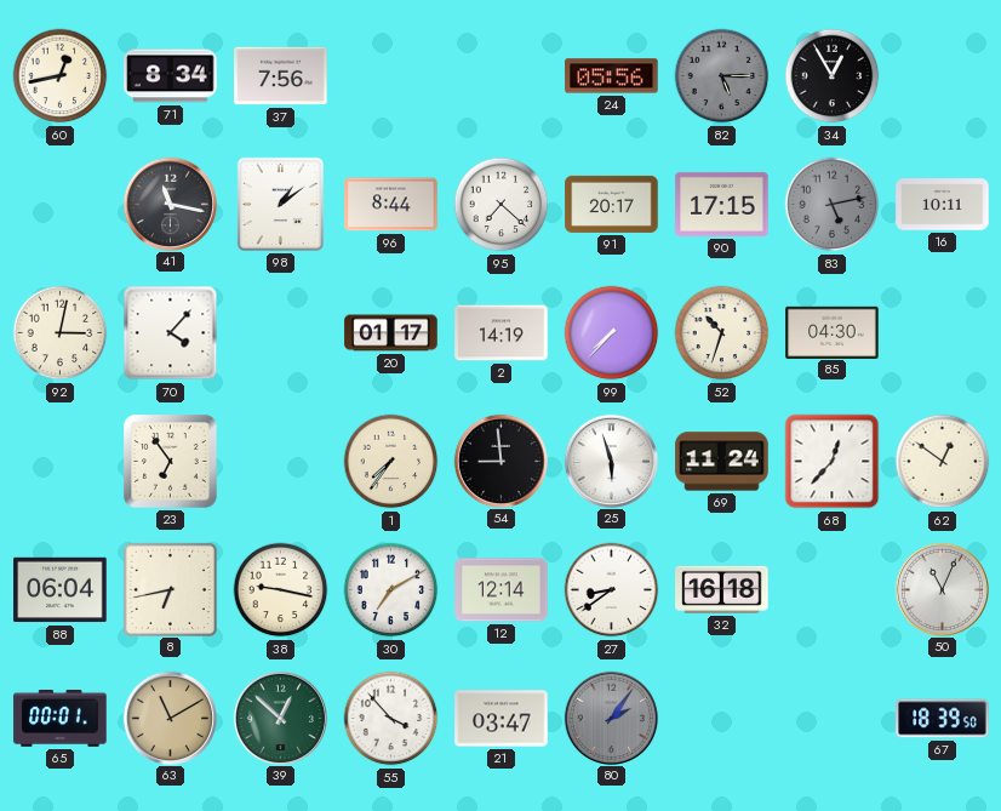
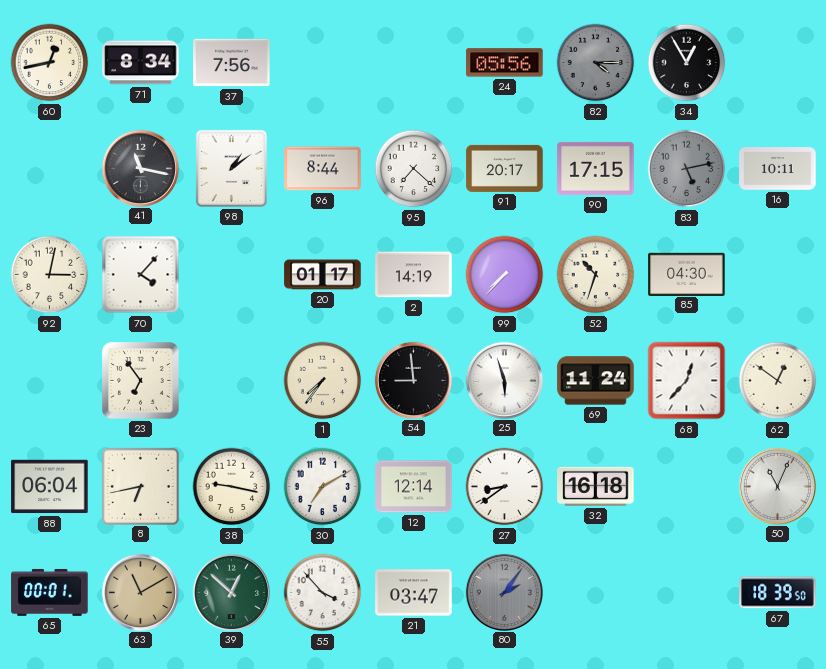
82: 5:15 -> 4:15
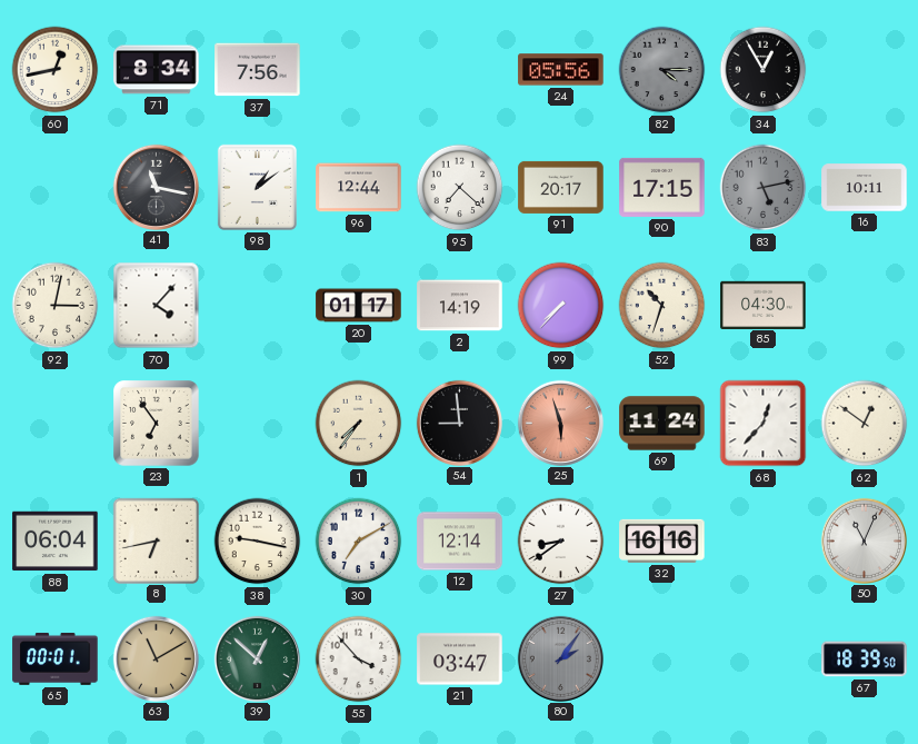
96: 8:44 -> 12:44
25 dial: white -> salmon
32: 16:18 -> 16:16
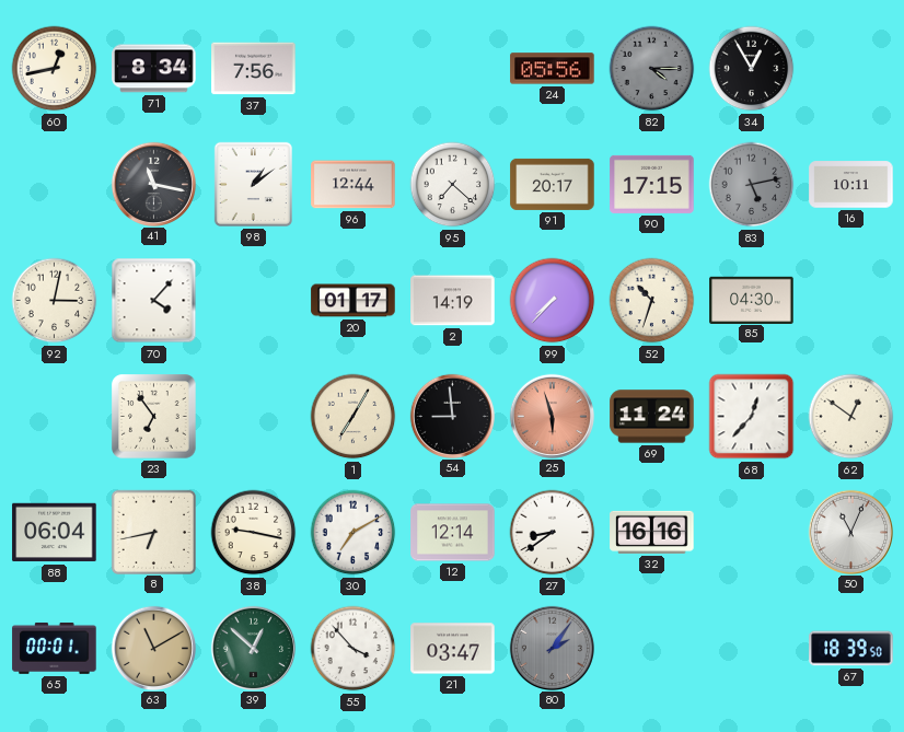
1: 7:36 -> 7:05
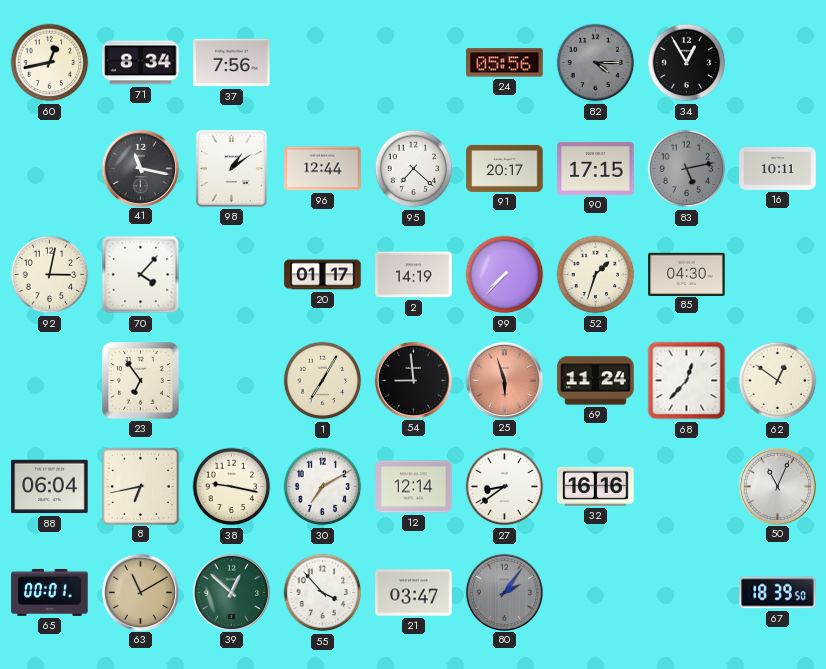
52: 10:33 -> 1:33
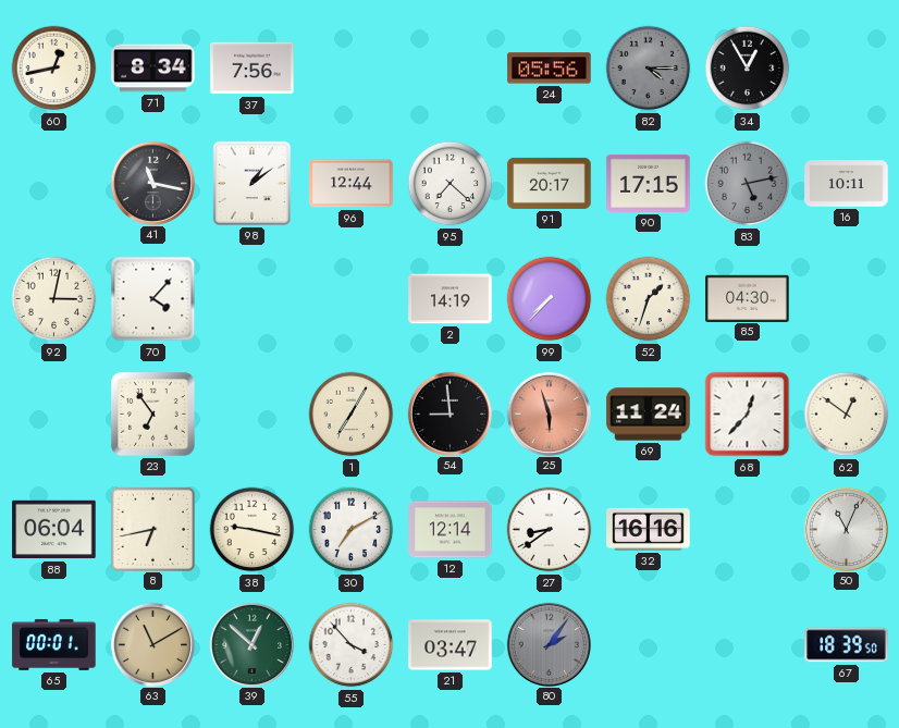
20: 01:17 -> none
